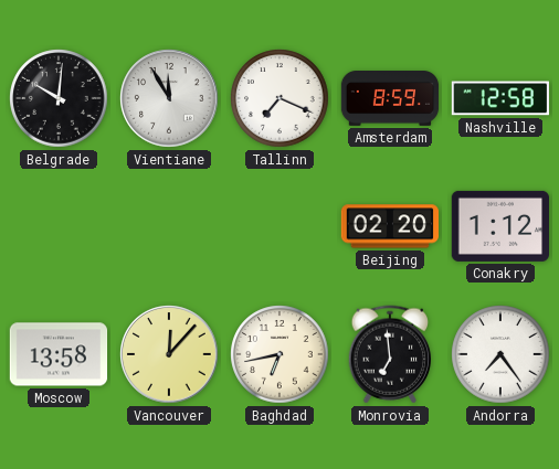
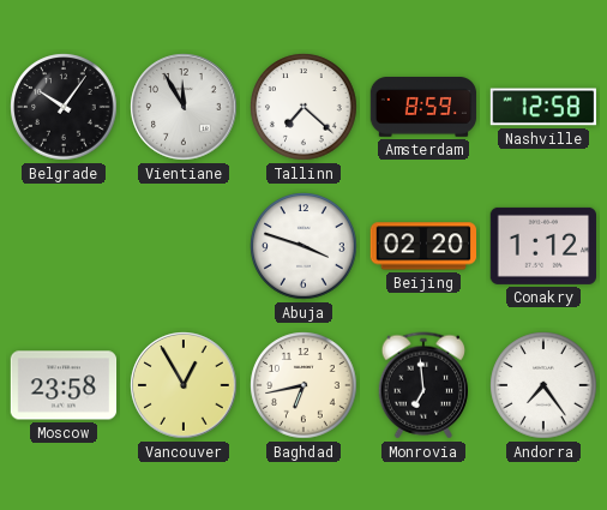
Belgrade: 10:01 -> 10:06
Tallinn: 7:19 -> 7:22
Abuja: none -> 3:48
Moscow: 13:58 -> 23:58
Vancouver: 12:07 -> 12:55
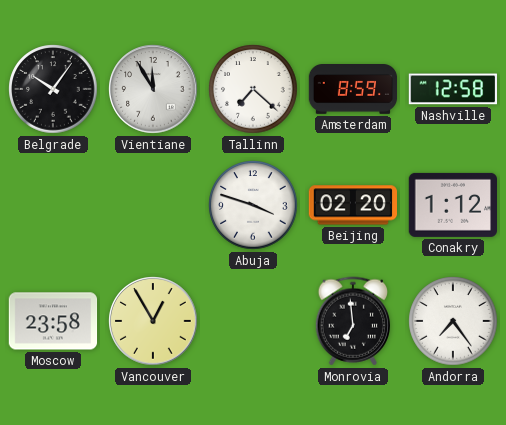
Baghdad: 6:43 -> none
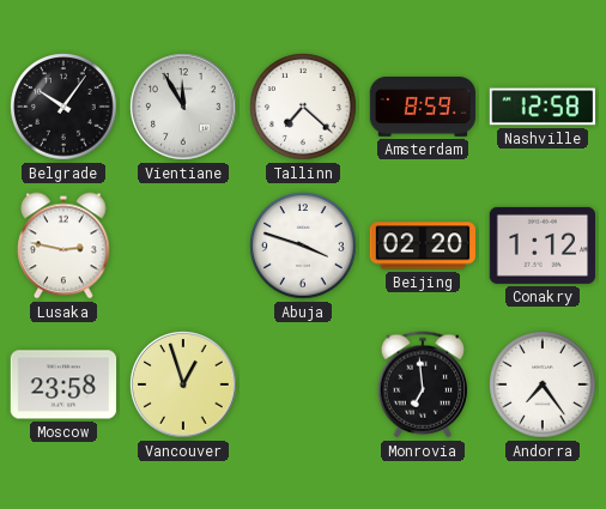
Lusaka: none -> 2:47
Vancouver: 12:55 -> 12:57
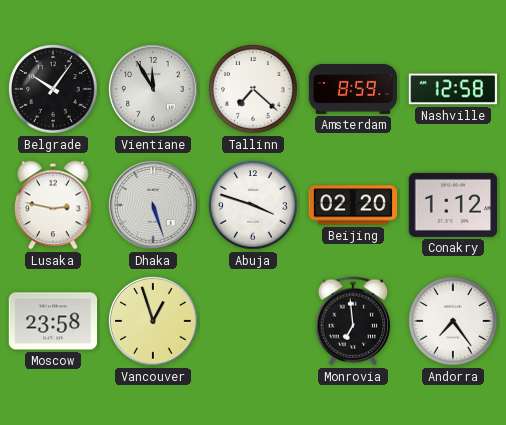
Dhaka: none -> 5:27
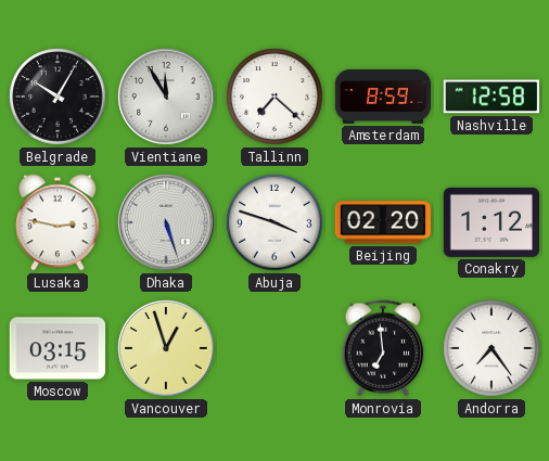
Belgrade: 10:06 -> 10:05
Moscow: 23:58 -> 03:15
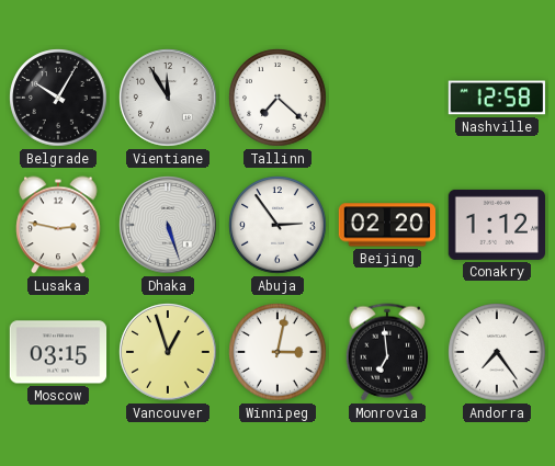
Amsterdam: 8:59 -> none
Abuja: 3:48 -> 2:54
Winnipeg: none -> 3:02
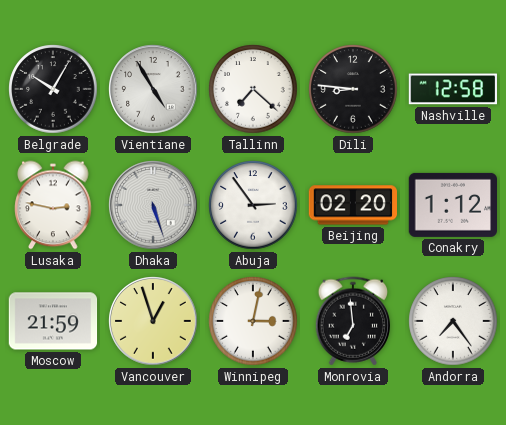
Vientiane: 11:55 -> 4:55
Dili: none -> 8:46
Moscow: 03:15 -> 21:59
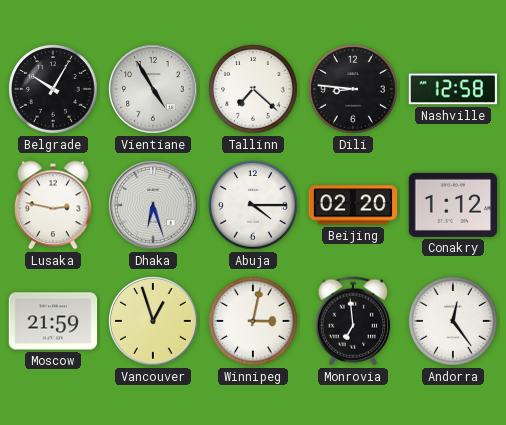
Dhaka: 5:27 -> 6:27
Abuja: 2:54 -> 4:15
Andorra: 7:24 -> 12:24
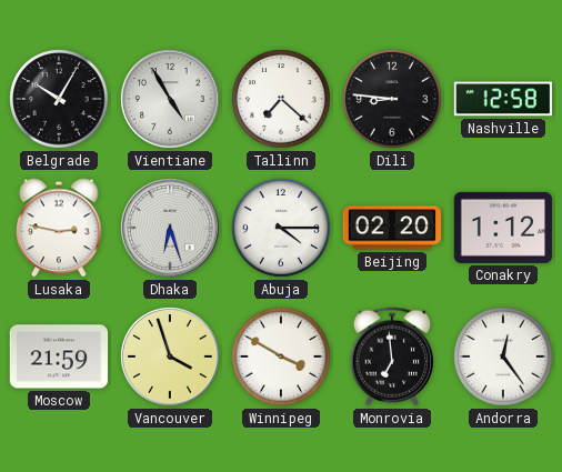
Vancouver: 12:57 -> 3:57
Winnipeg: 3:02 -> 3:50
